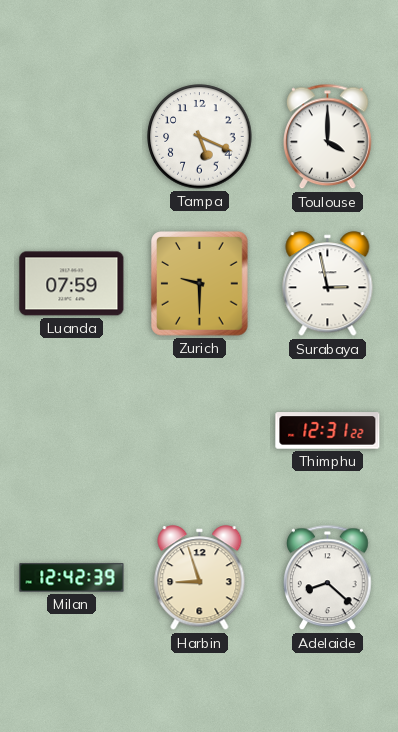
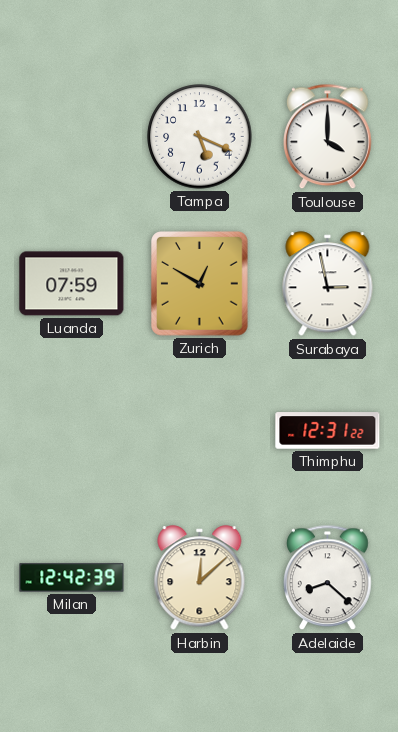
Zurich: 9:30 -> 12:50
Harbin: 8:57 -> 12:08
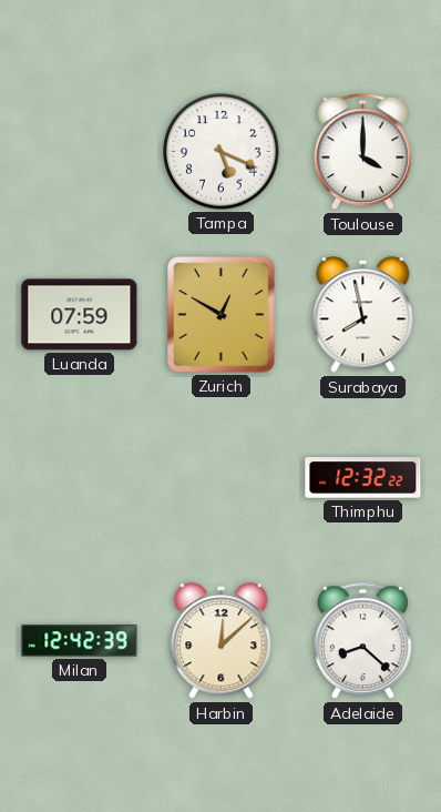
Surabaya: 2:58 -> 7:58
Thimphu: 12:31 -> 12:32
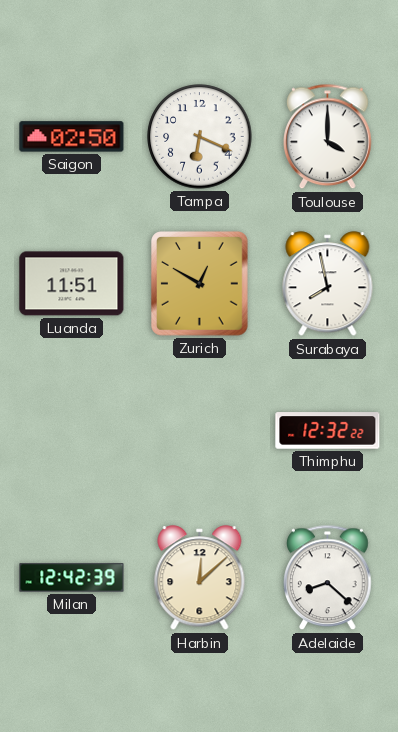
Saigon: none -> 02:50
Tampa: 5:19 -> 6:19
Luanda: 07:59 -> 11:51
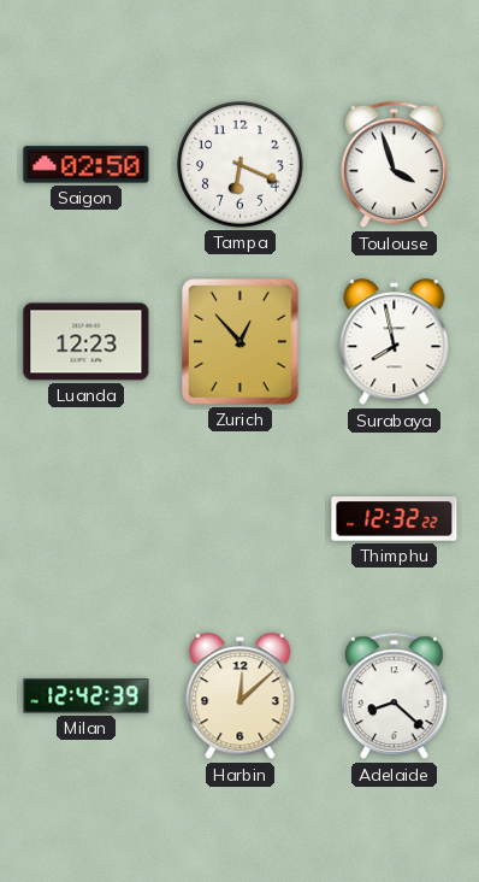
Toulouse: 4:00 -> 3:57
Luanda: 11:51 -> 12:23
Zurich: 12:50 -> 12:53
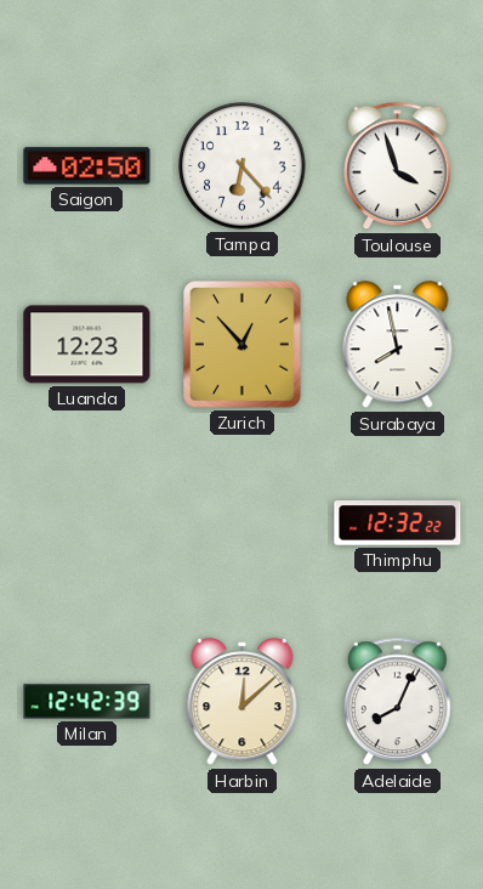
Tampa: 6:19 -> 6:23
Adelaide: 8:22 -> 8:04
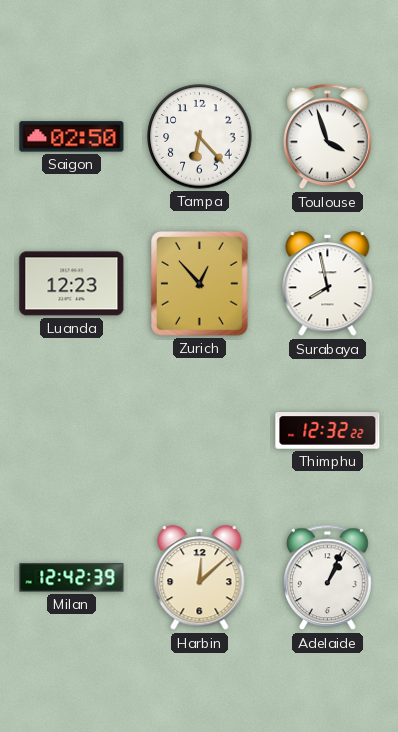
Adelaide: 8:04 -> 1:04
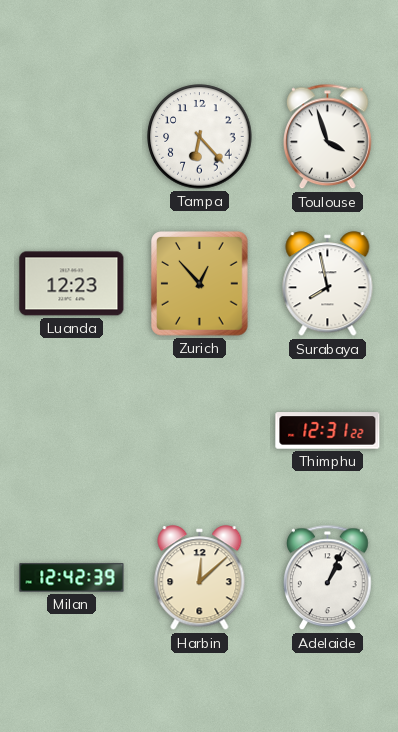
Saigon: 02:50 -> none
Thimphu: 12:32 -> 12:31
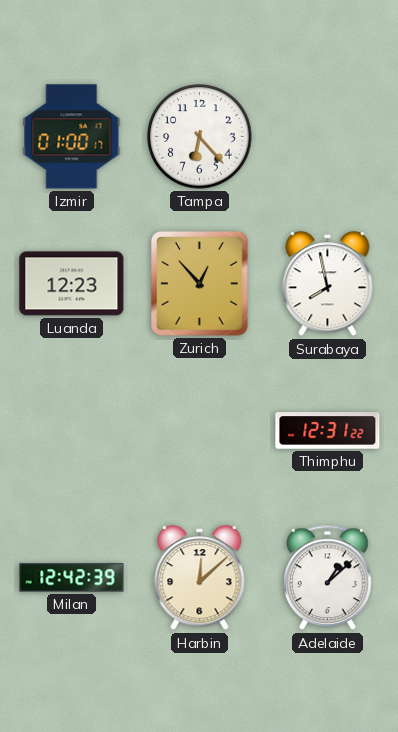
Izmir: none -> 01:00
Toulouse: 3:57 -> none
Adelaide: 1:04 -> 1:08
